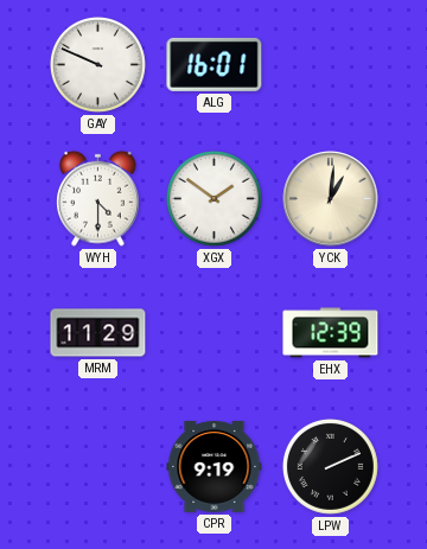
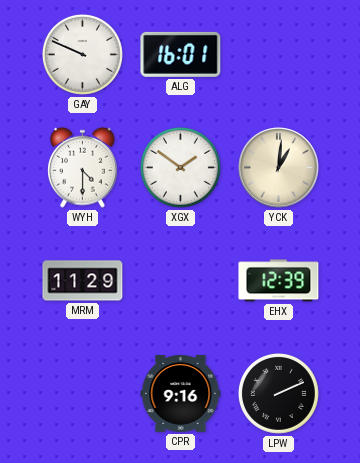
CPR: 9:19 -> 9:16
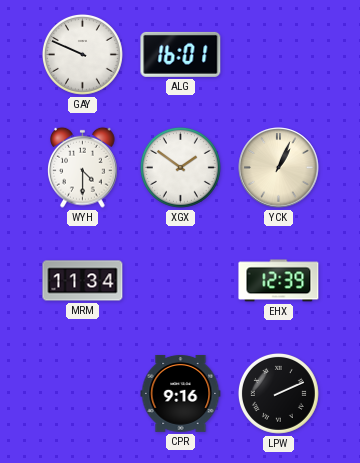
YCK: 1:01 -> 1:04
MRM: 11:29 -> 11:34
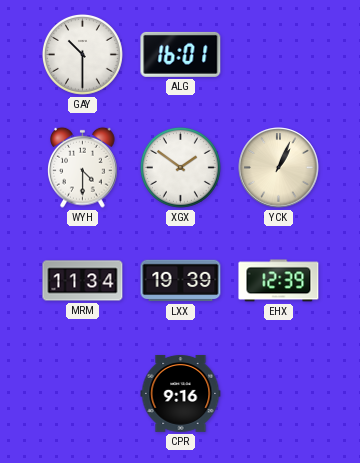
GAY: 9:49 -> 10:30
LXX: none -> 19:39
LPW: 2:11 -> none
